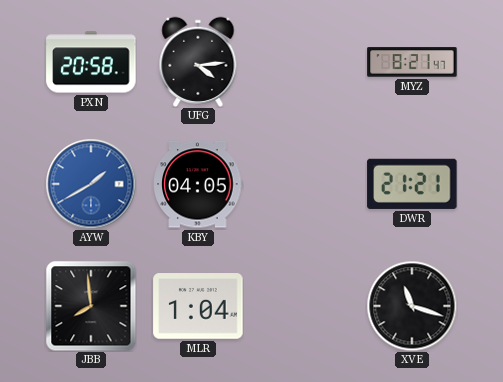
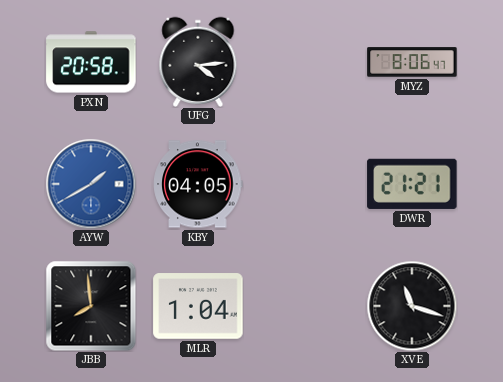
MYZ: 8:21 -> 8:06
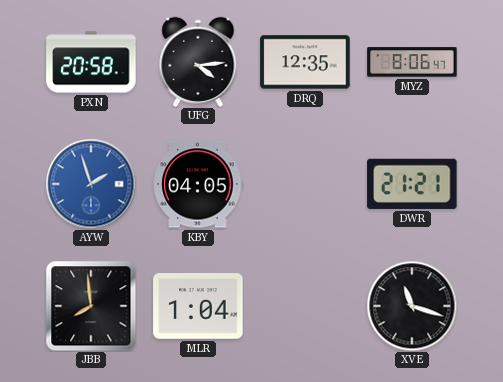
DRQ: none -> 12:35
AYW: 1:40 -> 1:57
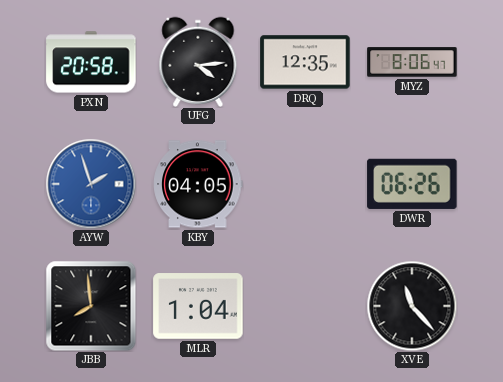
DWR: 21:21 -> 06:26
XVE: 11:18 -> 11:23
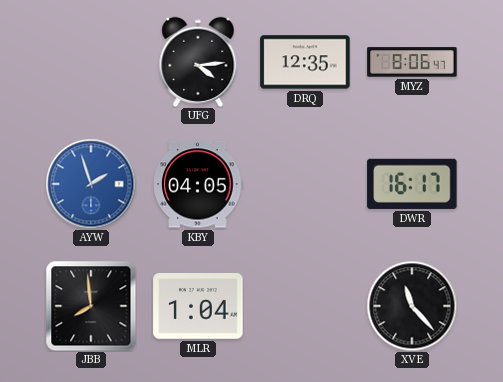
PXN: 20:58 -> none
DWR: 06:26 -> 16:17
